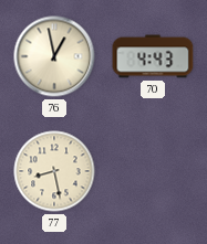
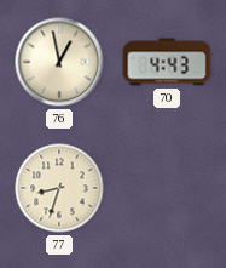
77: 8:28 -> 8:33
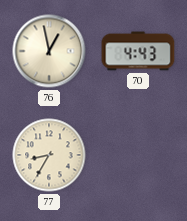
77: 8:33 -> 8:35
